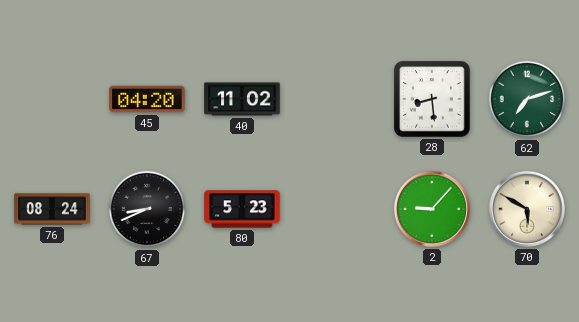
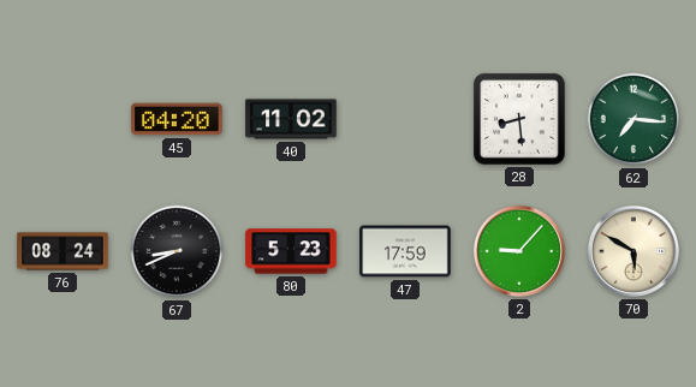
62: 7:12 -> 7:16
47: none -> 17:59
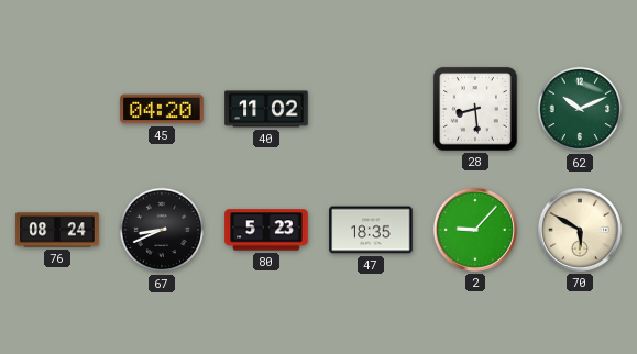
62: 7:16 -> 10:11
47: 17:59 -> 18:35
